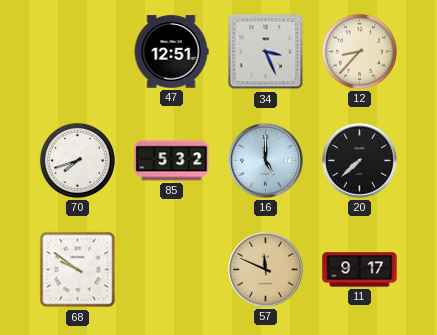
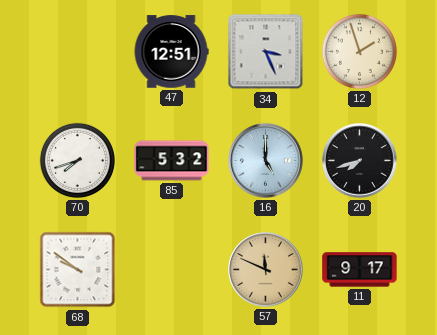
12: 8:37 -> 1:57
20: 7:38 -> 7:42
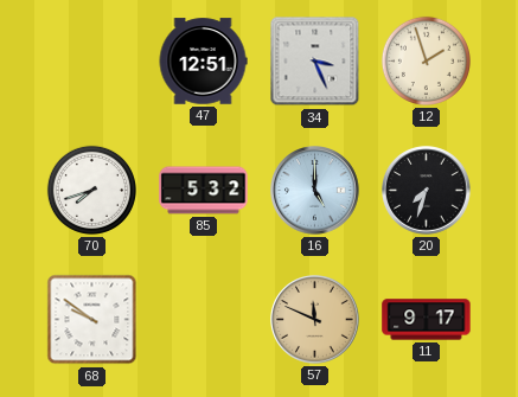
20: 7:42 -> 7:33
